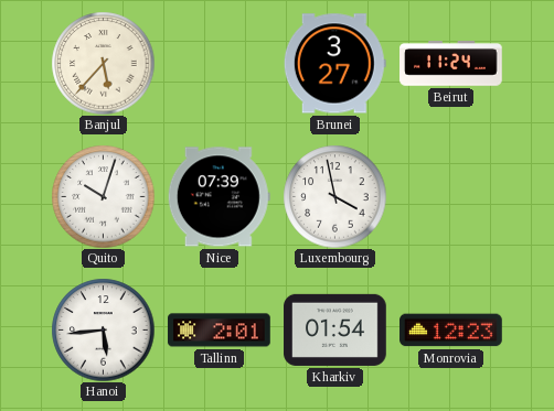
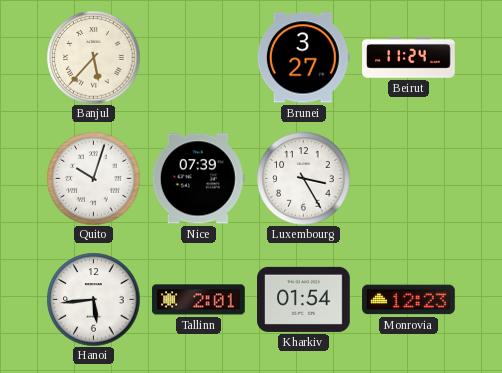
Luxembourg: 3:58 -> 3:25
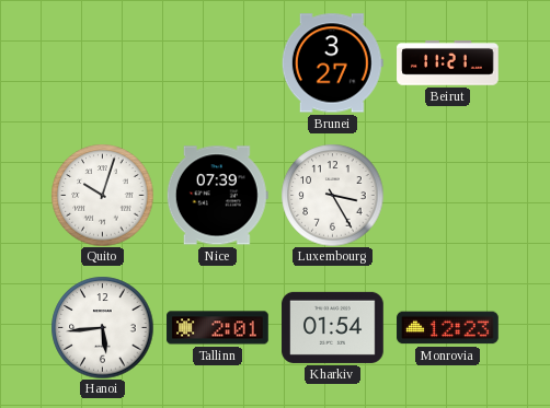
Banjul: 5:37 -> none
Beirut: 11:24 -> 11:21
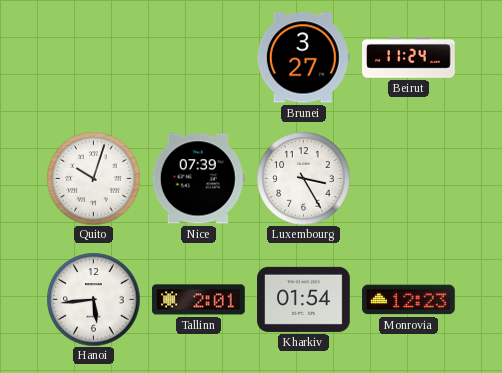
Beirut: 11:21 -> 11:24
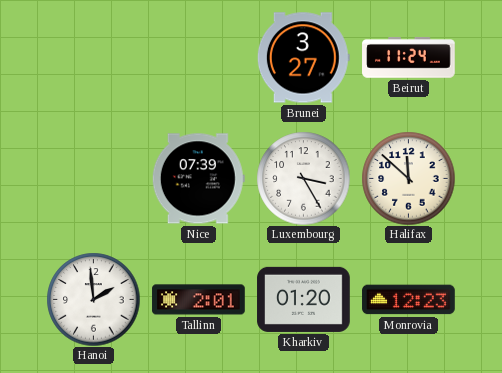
Quito: 10:03 -> none
Halifax: none -> 11:52
Hanoi: 5:44 -> 1:59
Kharkiv: 01:54 -> 01:20
